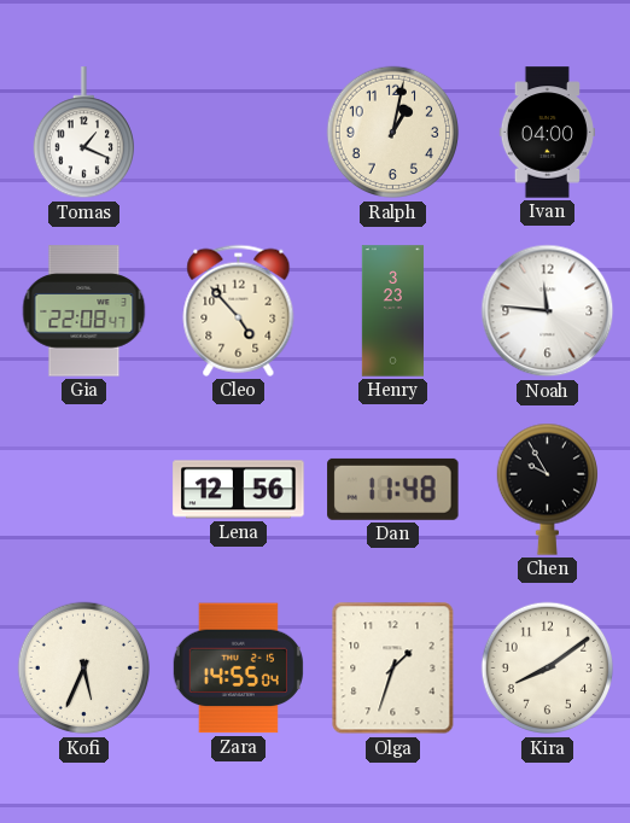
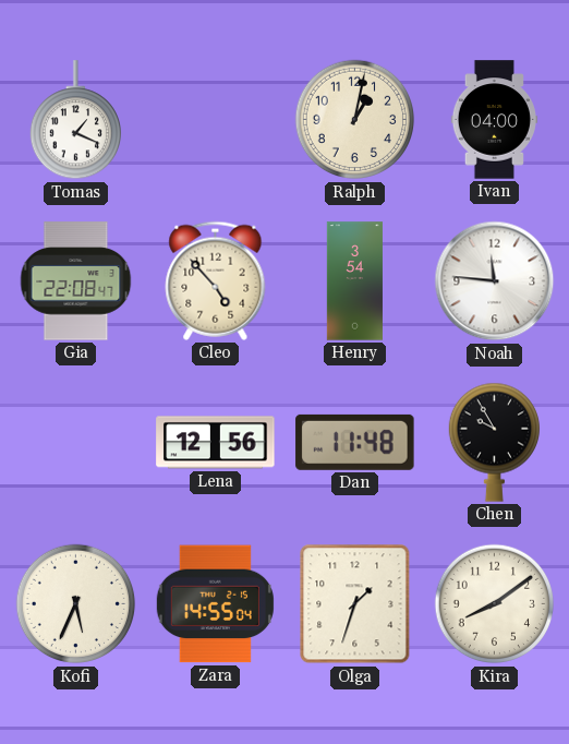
Henry: 3:23 -> 3:54
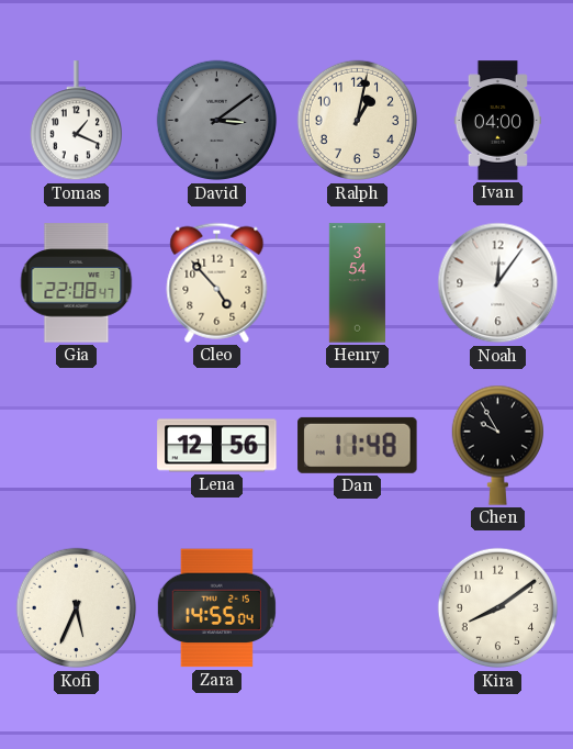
David: none -> 3:09
Noah: 11:46 -> 12:06
Olga: 1:33 -> none
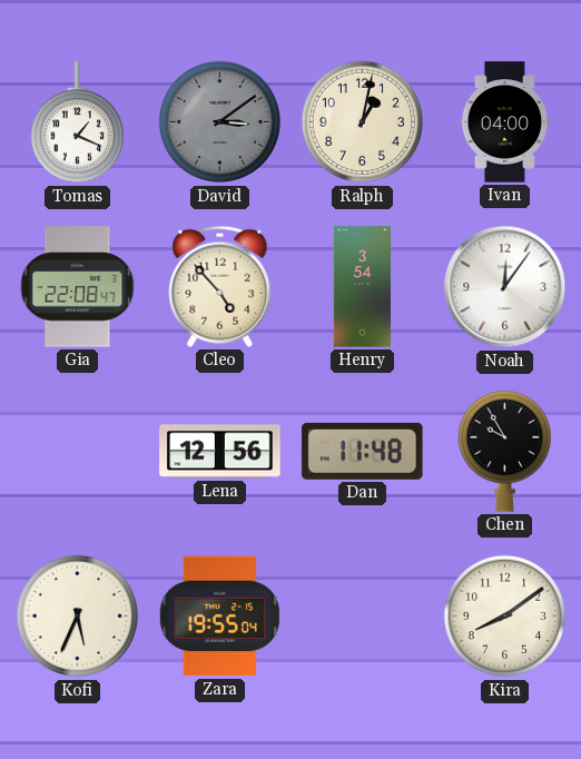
Zara: 14:55 -> 19:55
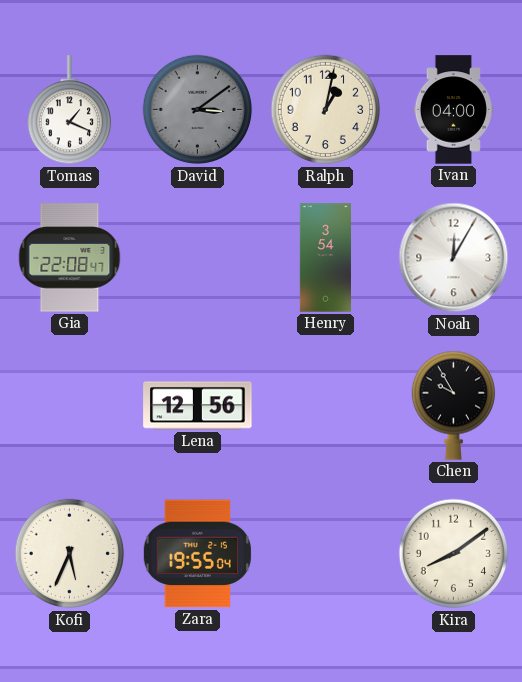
Cleo: 4:53 -> none
Noah: 12:06 -> 12:05
Dan: 11:48 -> none
